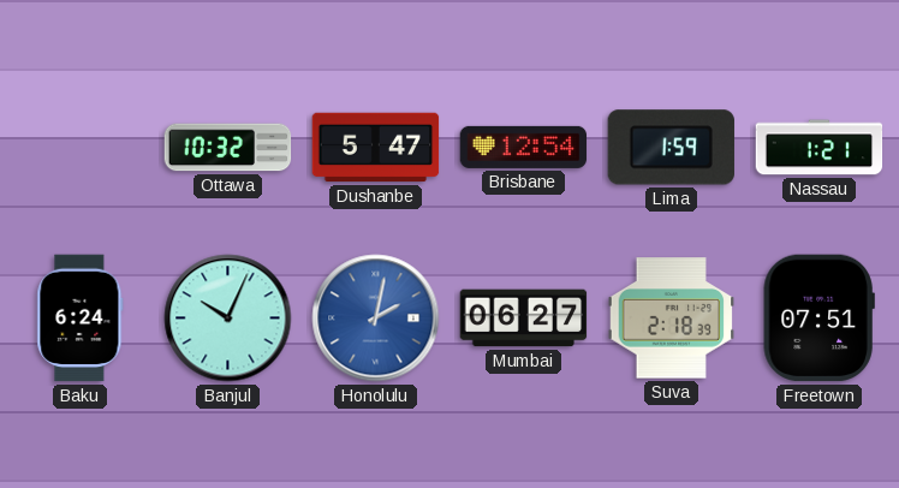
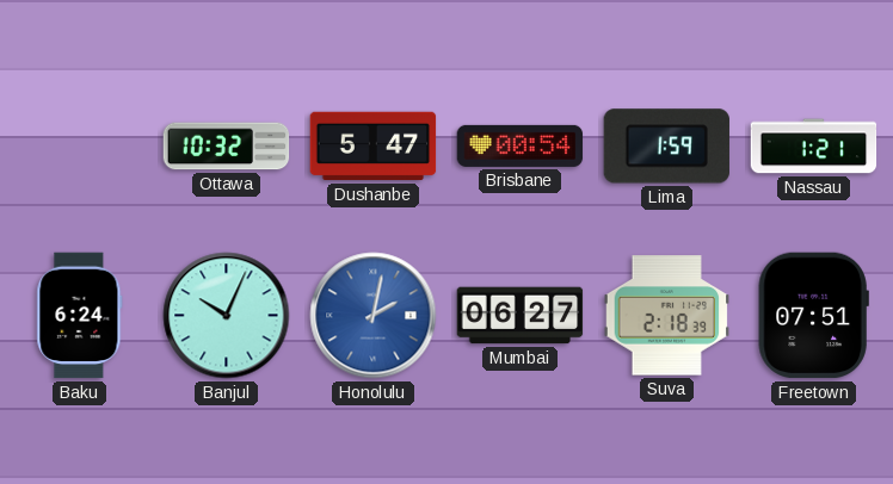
Brisbane: 12:54 -> 00:54
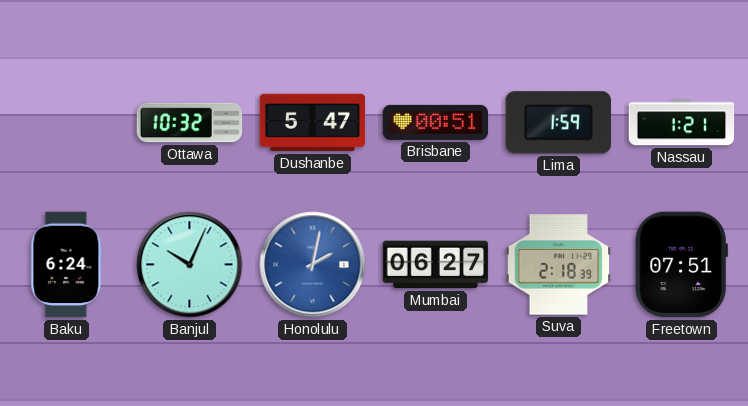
Brisbane: 00:54 -> 00:51
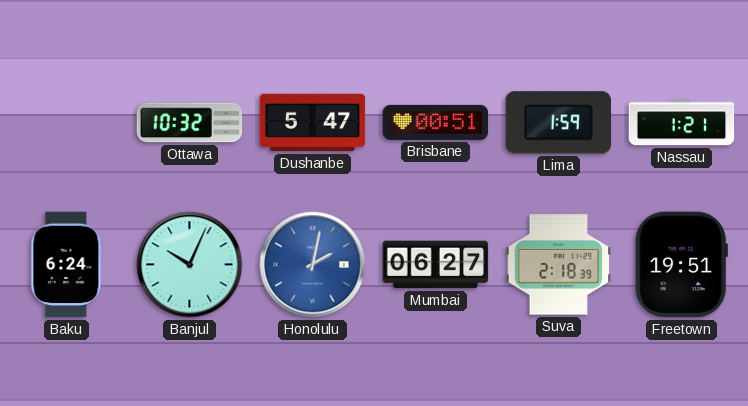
Freetown: 07:51 -> 19:51
